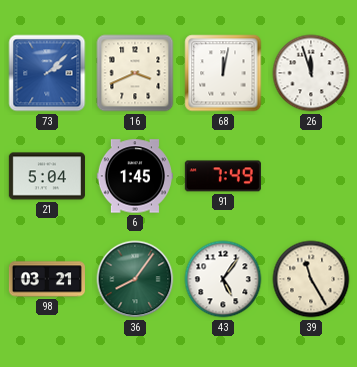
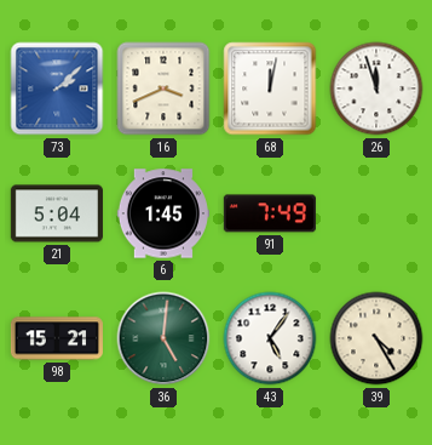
98: 03:21 -> 15:21
36: 8:06 -> 5:01
39: 11:25 -> 4:25
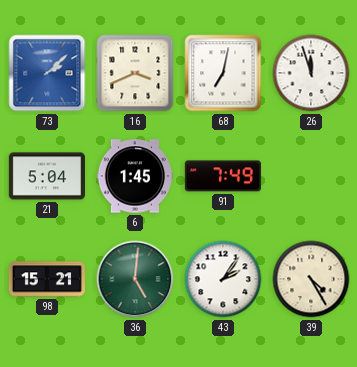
68: 12:02 -> 7:02
43: 5:06 -> 2:06
